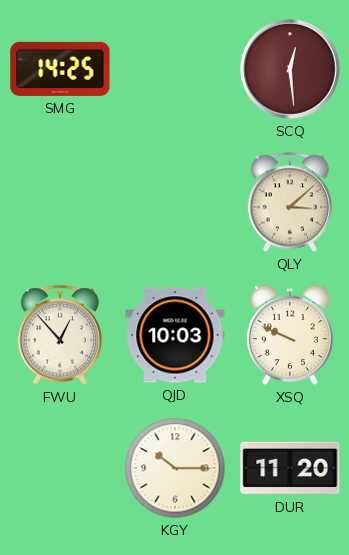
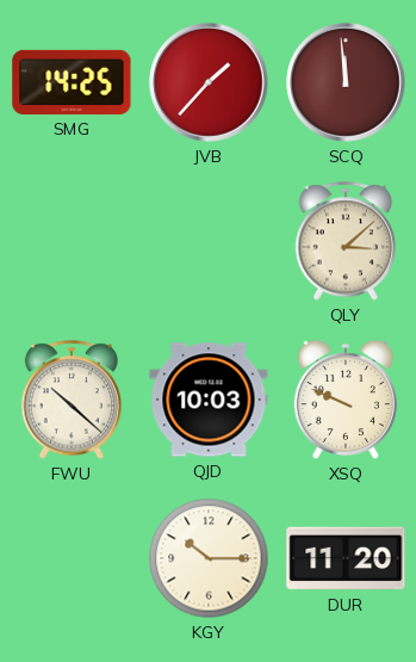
JVB: none -> 1:37
SCQ: 12:29 -> 11:59
FWU: 12:53 -> 10:22
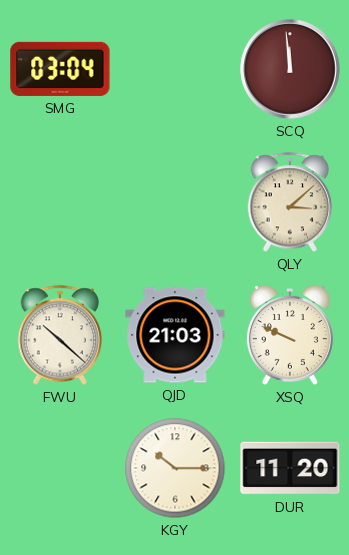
SMG: 14:25 -> 03:04
JVB: 1:37 -> none
QJD: 10:03 -> 21:03
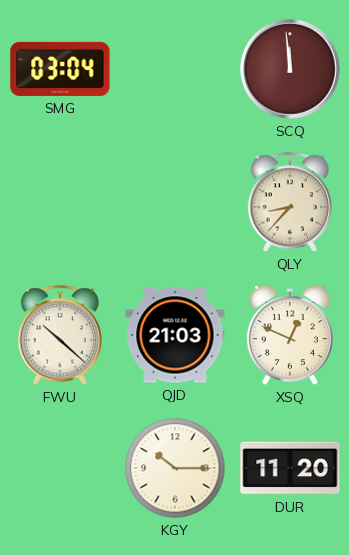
QLY: 3:08 -> 8:37
XSQ: 9:49 -> 12:49
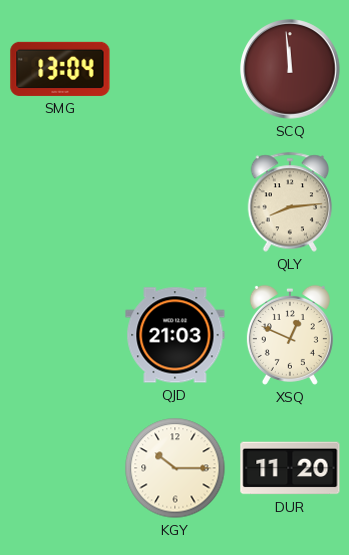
SMG: 03:04 -> 13:04
QLY: 8:37 -> 8:14
FWU: 10:22 -> none
